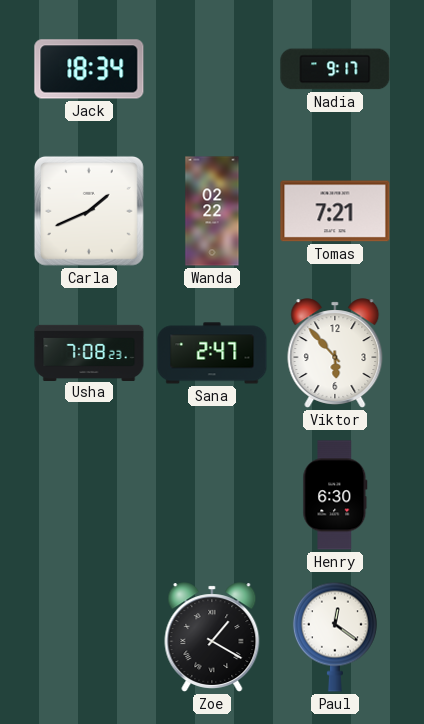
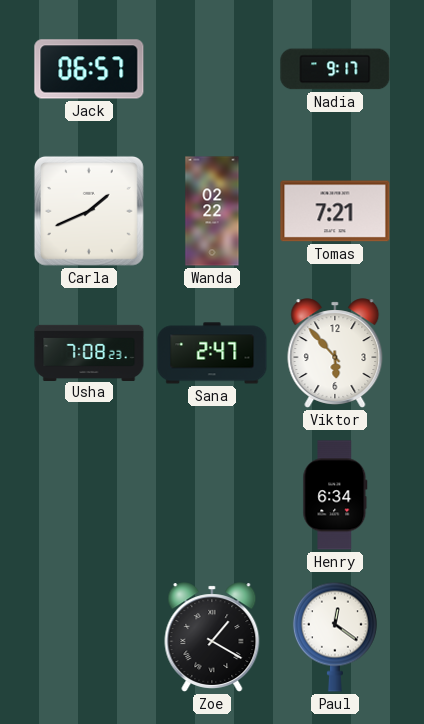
Jack: 18:34 -> 06:57
Henry: 6:30 -> 6:34
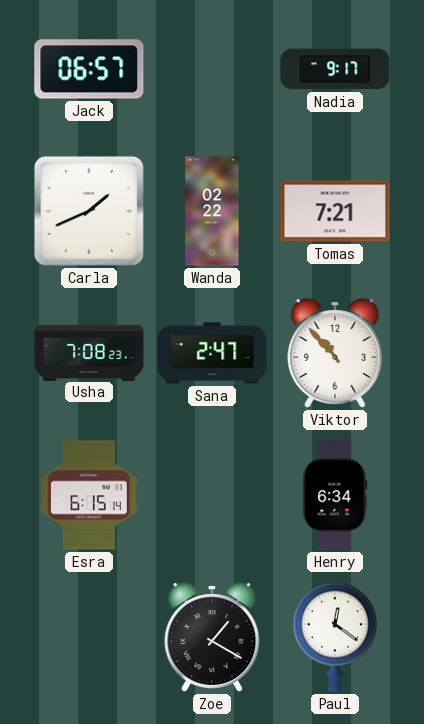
Viktor: 5:53 -> 10:53
Esra: none -> 6:15
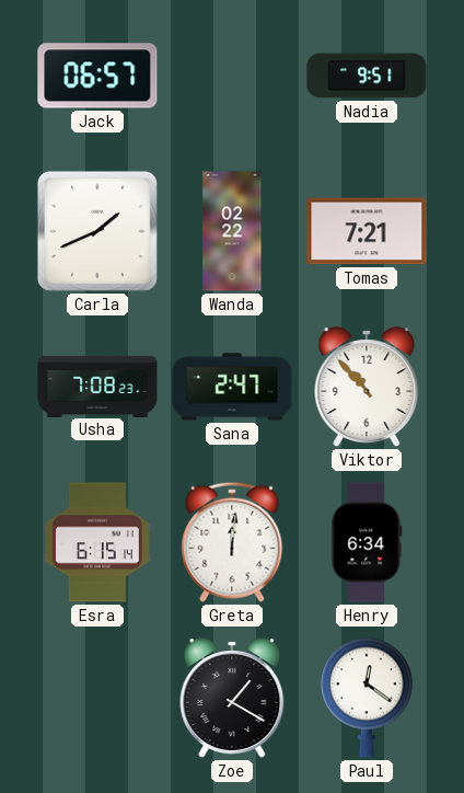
Nadia: 9:17 -> 9:51
Greta: none -> 12:01
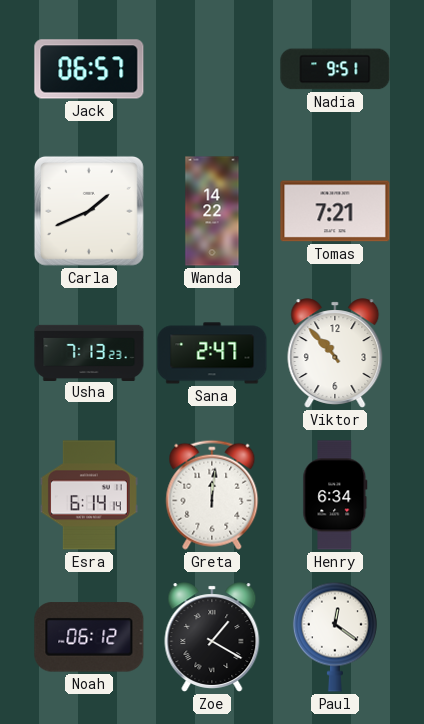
Wanda: 02:22 -> 14:22
Usha: 7:08 -> 7:13
Esra: 6:15 -> 6:14
Noah: none -> 06:12
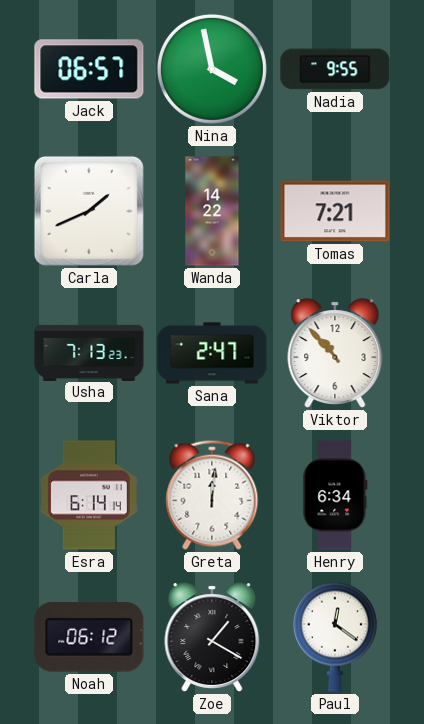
Nina: none -> 3:58
Nadia: 9:51 -> 9:55
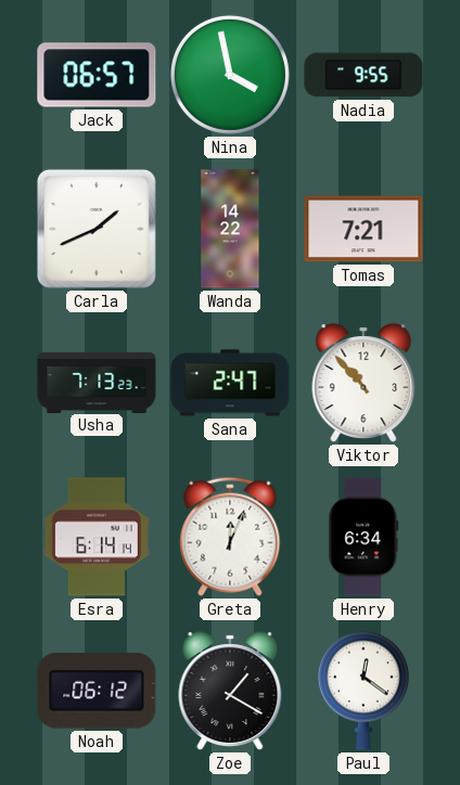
Greta: 12:01 -> 12:04
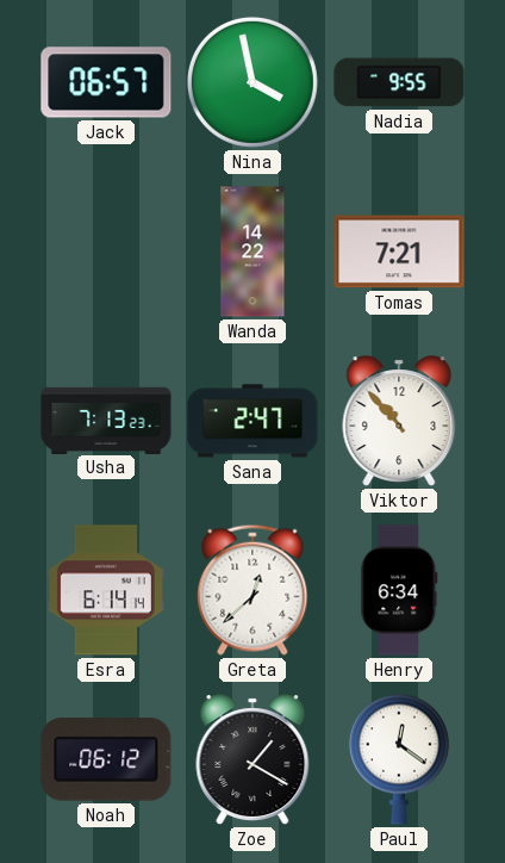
Carla: 1:41 -> none
Greta: 12:04 -> 12:38
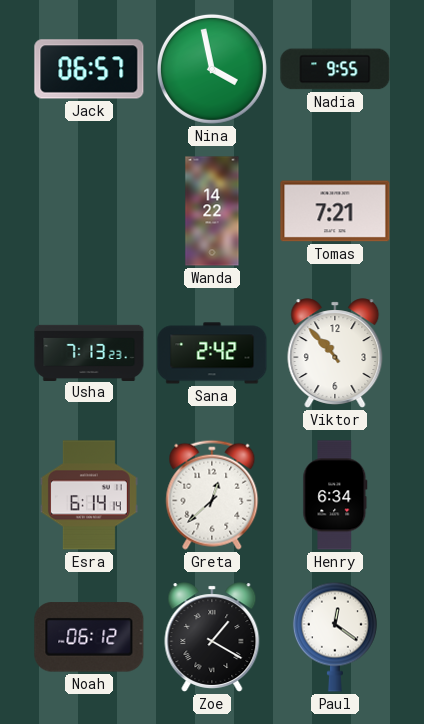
Sana: 2:47 -> 2:42
